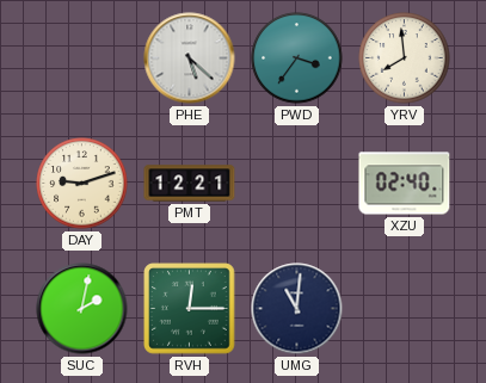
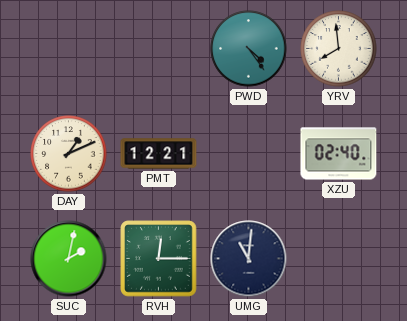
PHE: 5:22 -> none
PWD: 3:36 -> 4:24
DAY: 9:12 -> 1:11
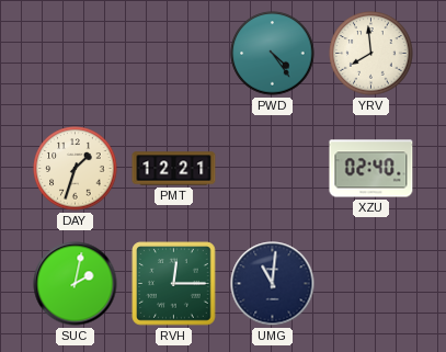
DAY: 1:11 -> 1:33
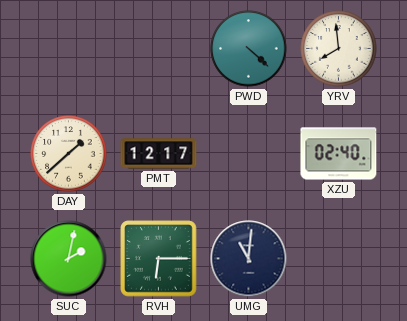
PWD: 4:24 -> 4:22
DAY: 1:33 -> 1:38
PMT: 12:21 -> 12:17
RVH: 12:15 -> 6:15
